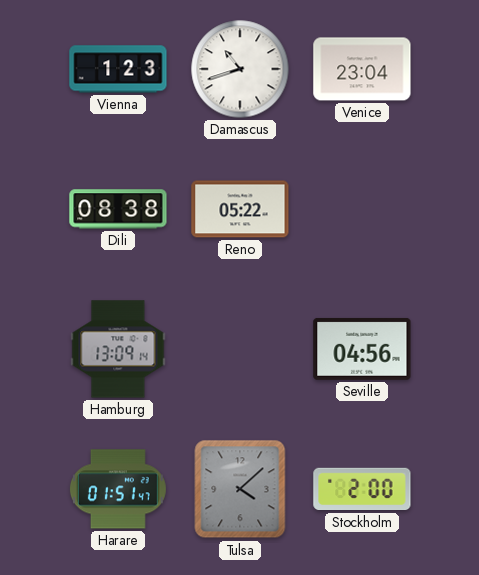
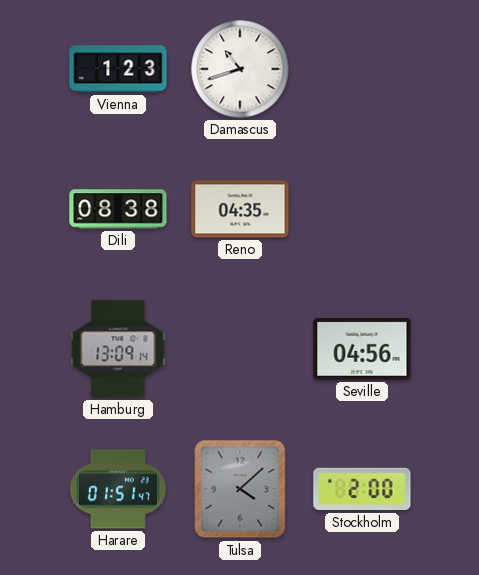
Venice: 23:04 -> none
Reno: 05:22 -> 04:35
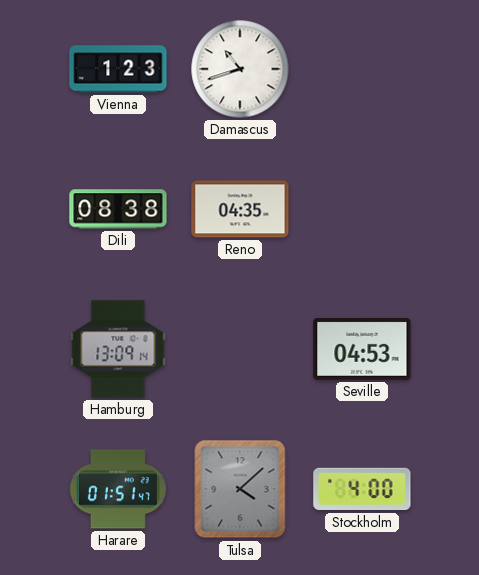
Seville: 04:56 -> 04:53
Stockholm: 2:00 -> 4:00
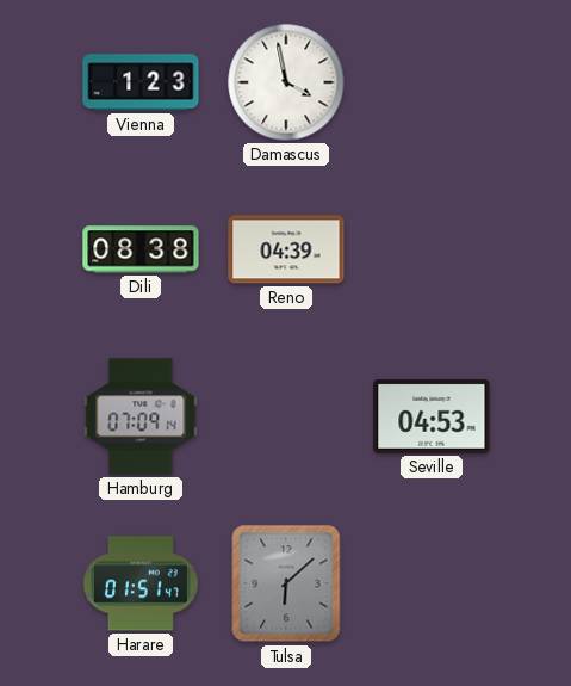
Damascus: 10:42 -> 3:58
Reno: 04:35 -> 04:39
Hamburg: 13:09 -> 07:09
Tulsa: 4:08 -> 6:08
Stockholm: 4:00 -> none
